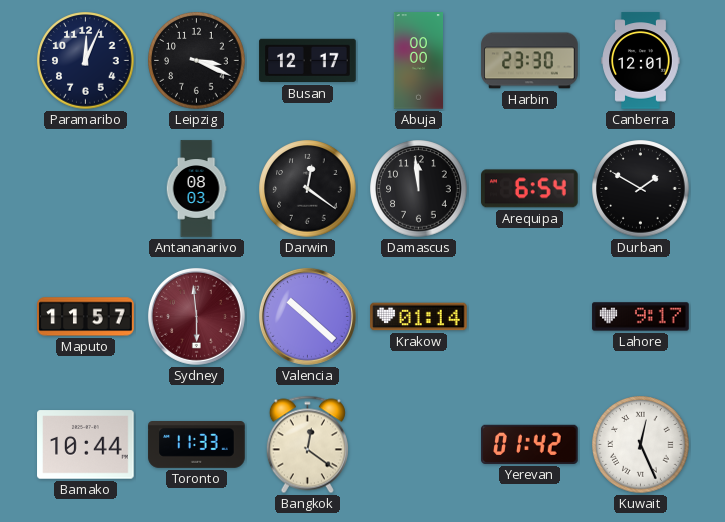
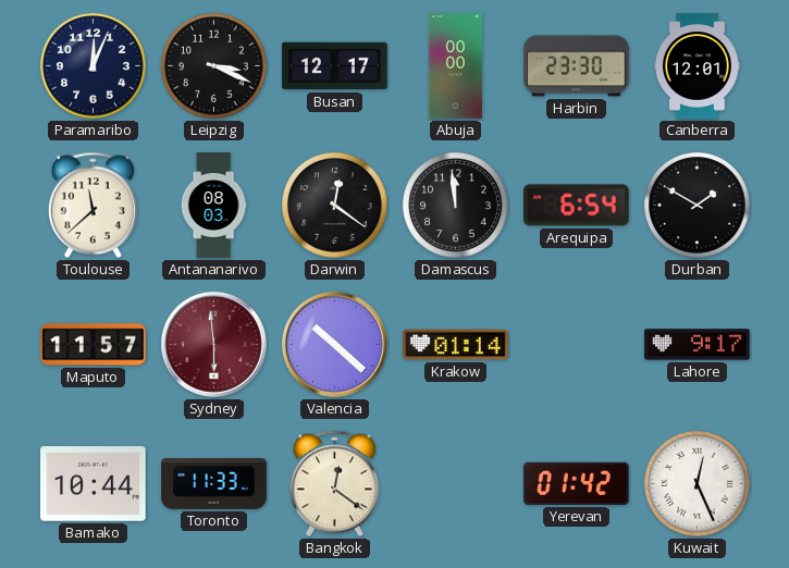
Toulouse: none -> 11:38
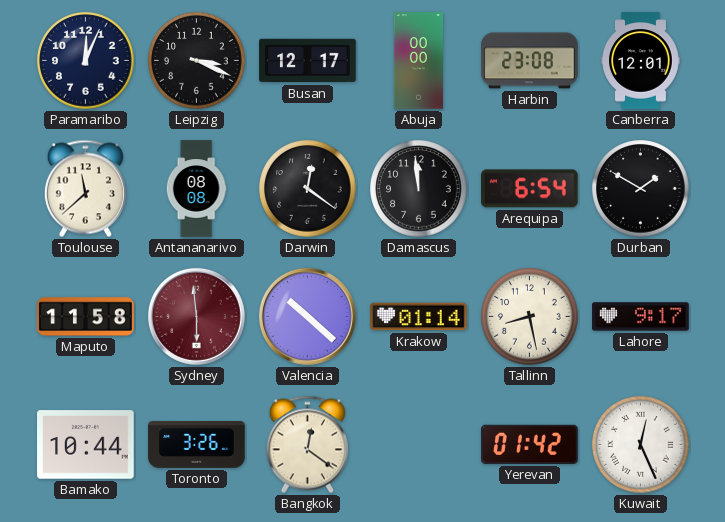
Harbin: 23:30 -> 23:08
Antananarivo: 08:03 -> 08:08
Maputo: 11:57 -> 11:58
Tallinn: none -> 8:28
Toronto: 11:33 -> 3:26
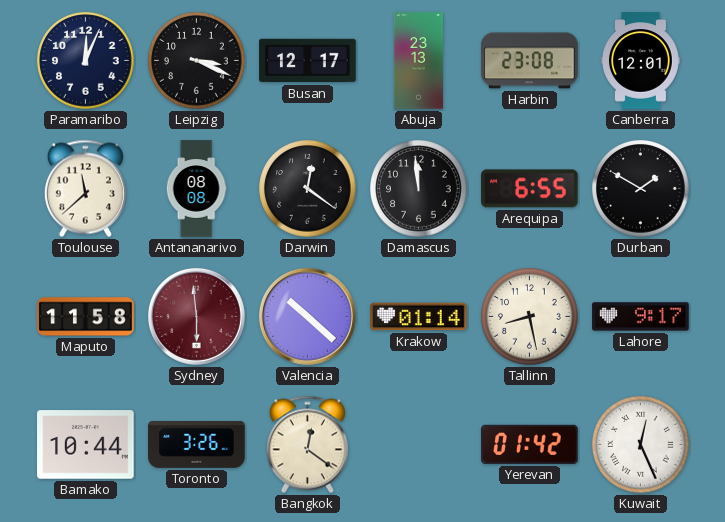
Abuja: 00:00 -> 23:13
Arequipa: 6:54 -> 6:55
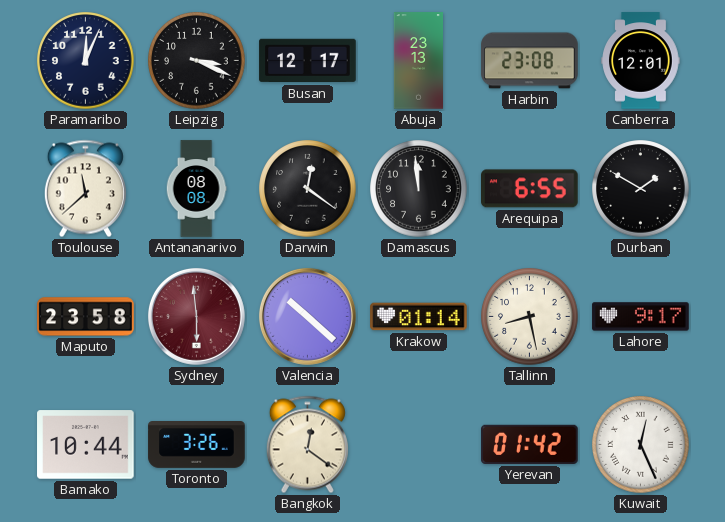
Maputo: 11:58 -> 23:58
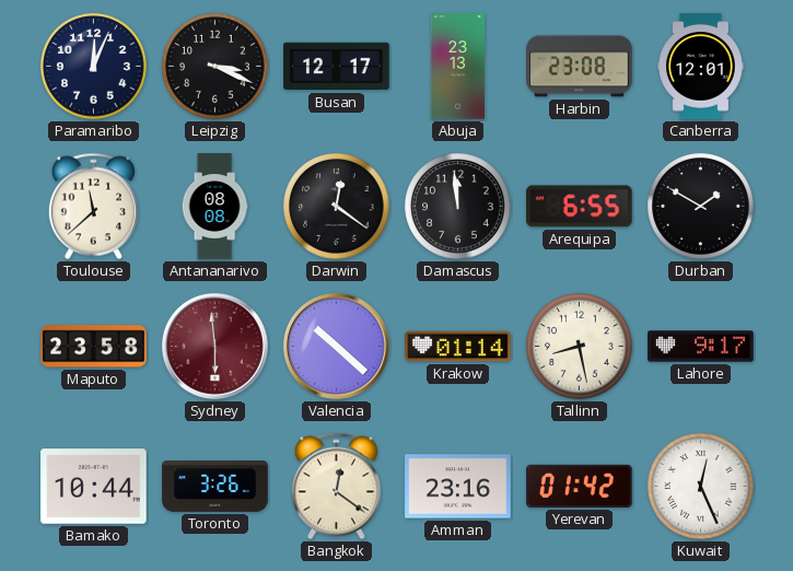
Amman: none -> 23:16
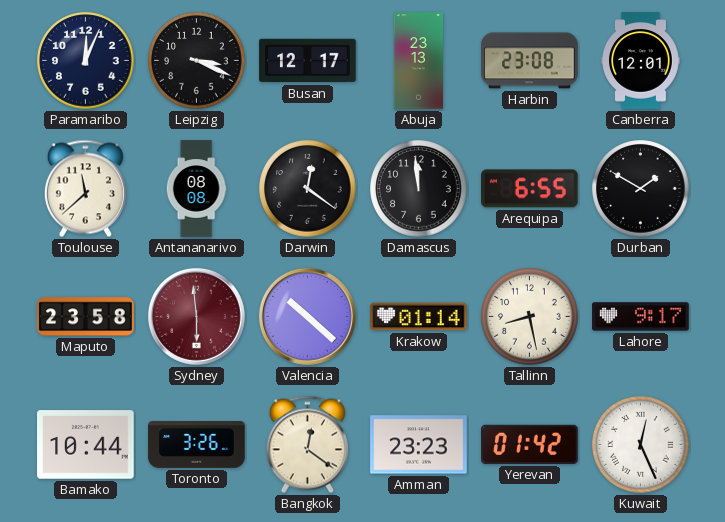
Amman: 23:16 -> 23:23
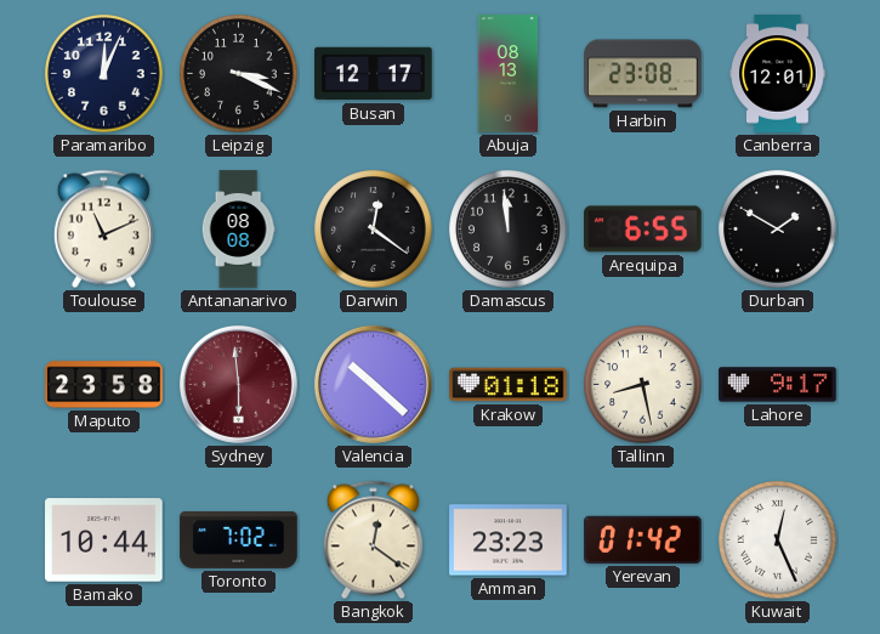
Abuja: 23:13 -> 08:13
Toulouse: 11:38 -> 11:11
Krakow: 01:14 -> 01:18
Toronto: 3:26 -> 7:02
